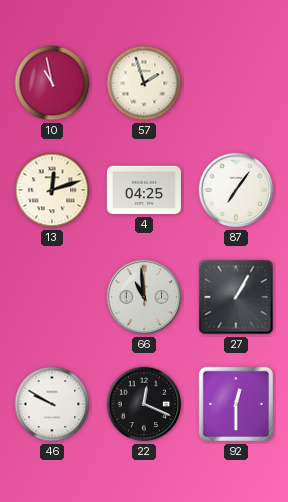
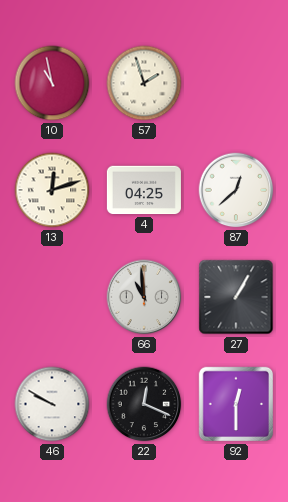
87: 7:06 -> 12:38
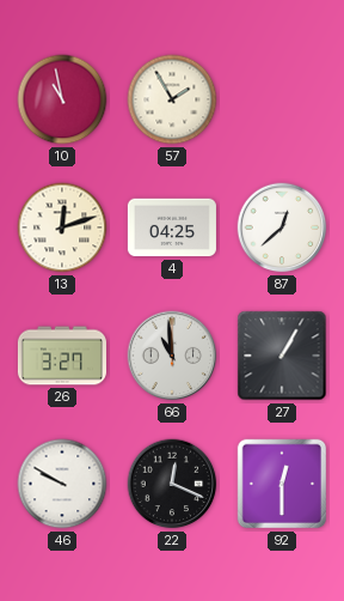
57: 1:57 -> 1:55
26: none -> 3:27
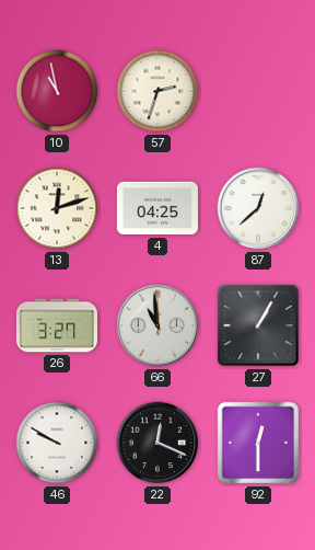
57: 1:55 -> 2:33
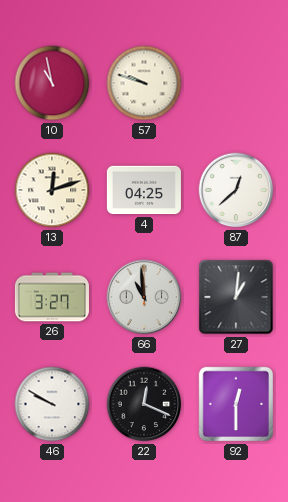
57: 2:33 -> 9:48
27: 1:05 -> 1:01
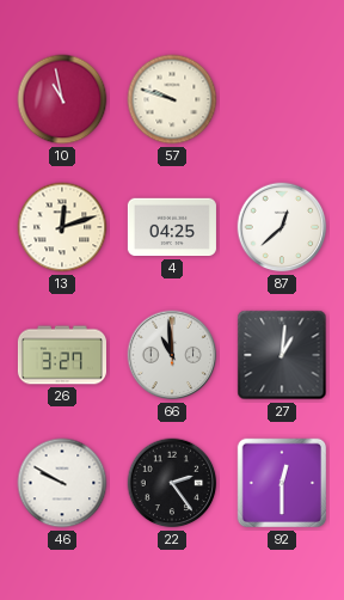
22: 12:19 -> 2:24
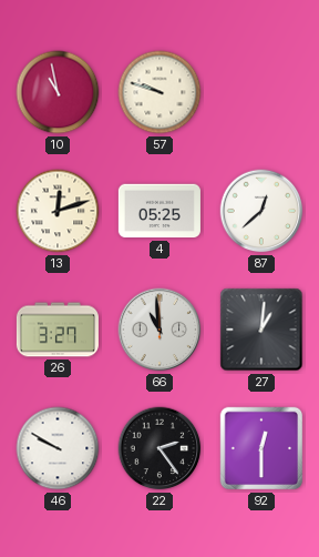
4: 04:25 -> 05:25
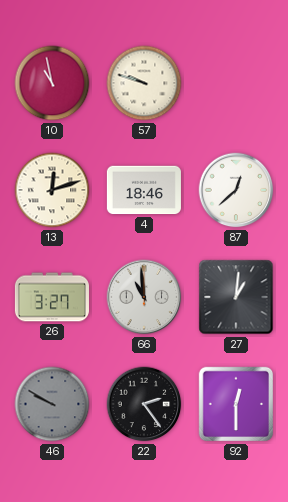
4: 05:25 -> 18:46
46 dial: white -> grey
